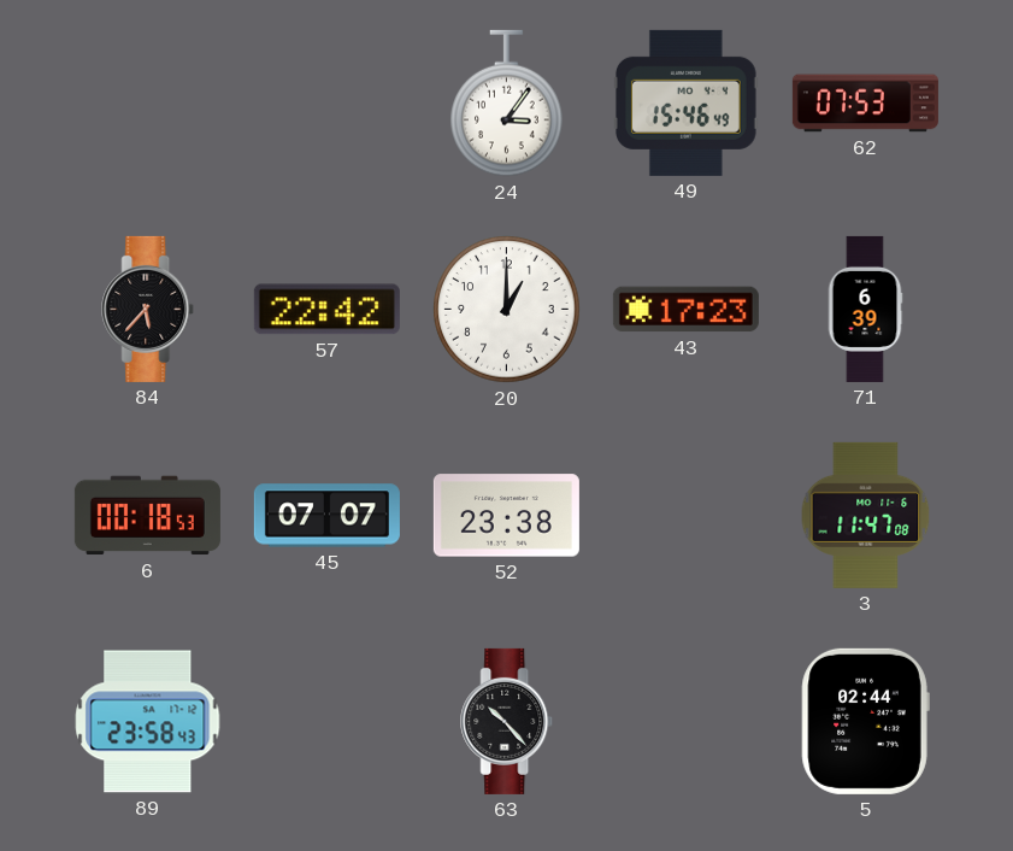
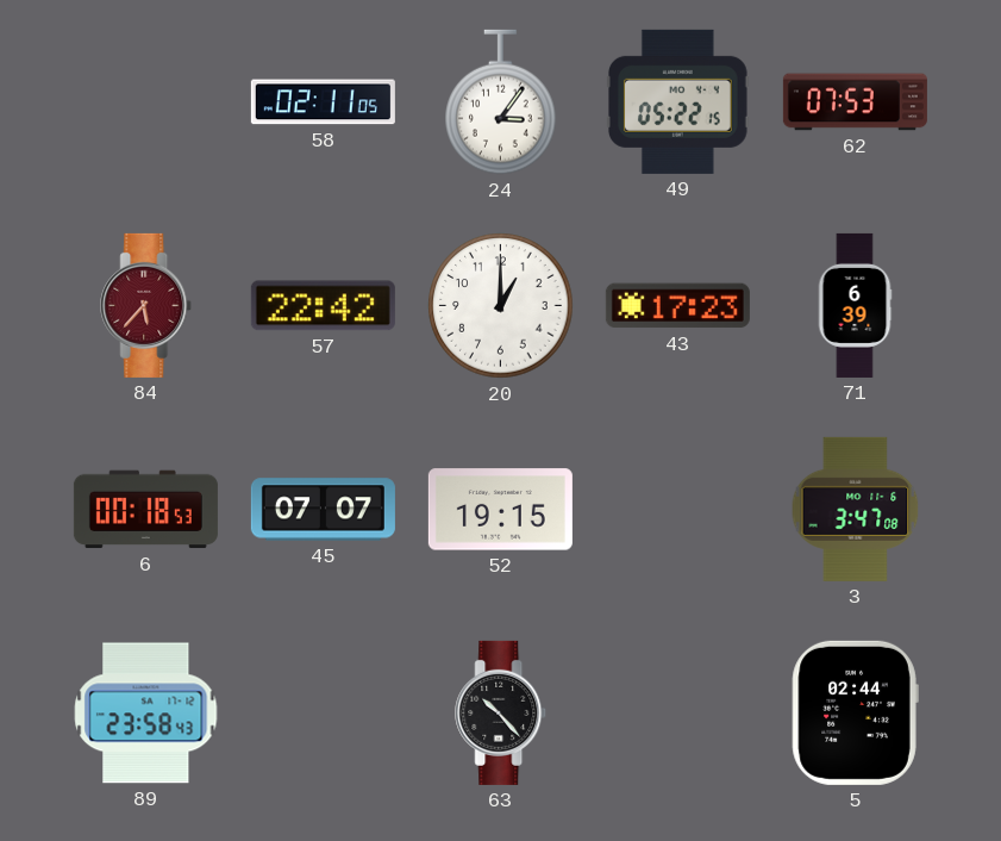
58: none -> 02:11
49: 15:46 -> 05:22
84 dial: black -> burgundy
52: 23:38 -> 19:15
3: 11:47 -> 3:47
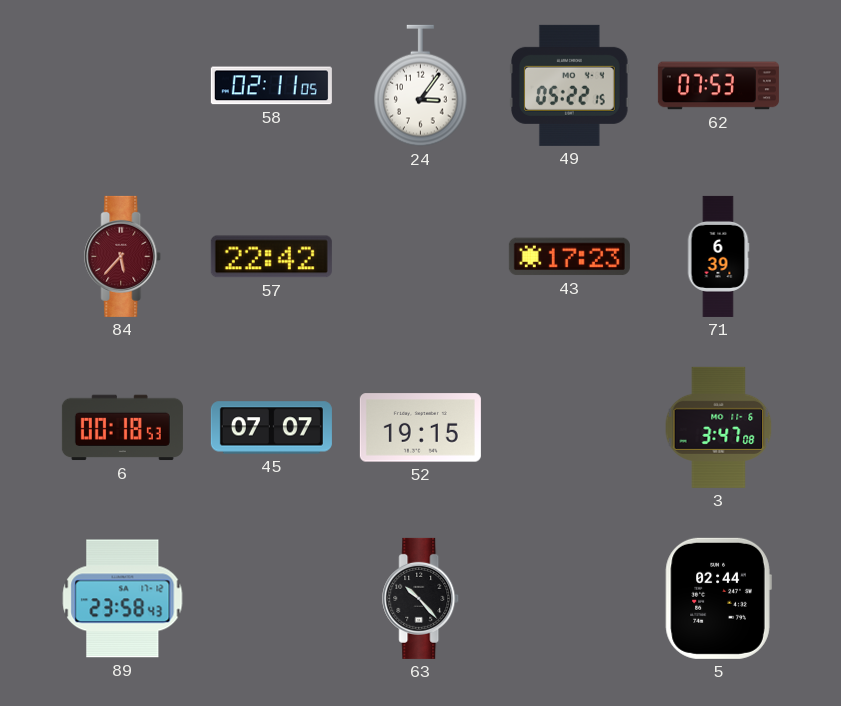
20: 1:00 -> none
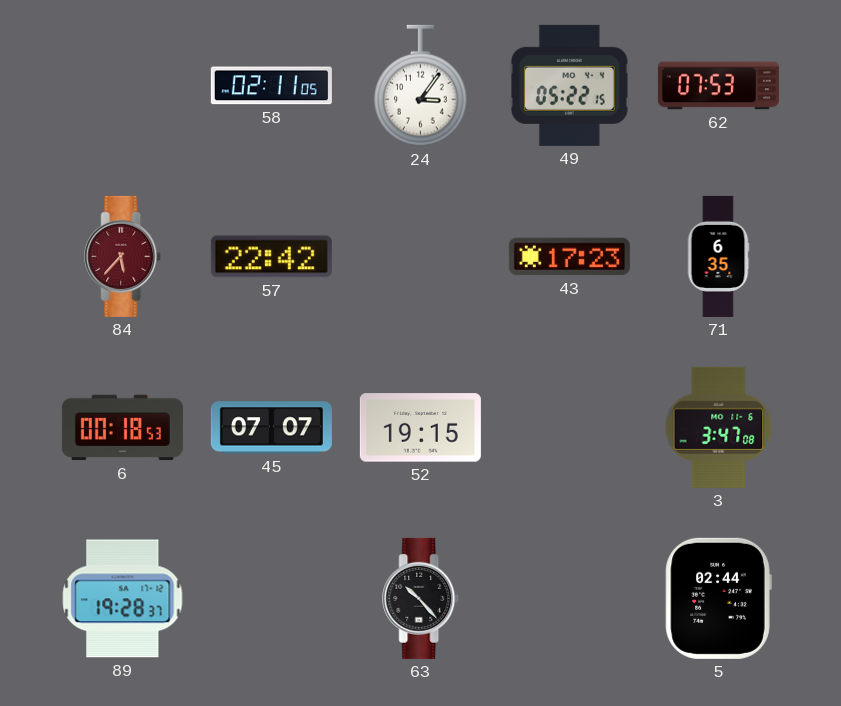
71: 6:39 -> 6:35
89: 23:58 -> 19:28
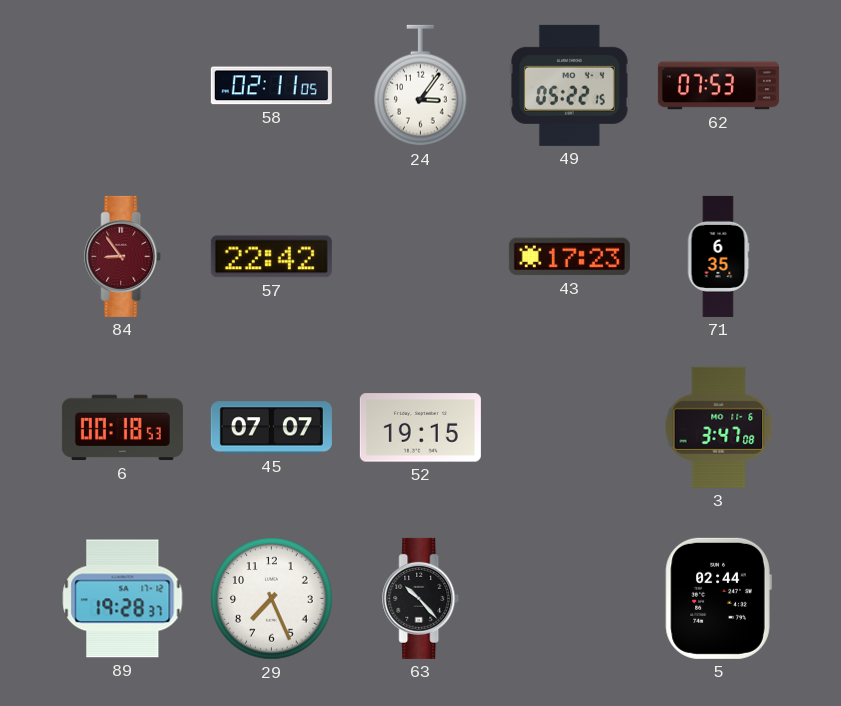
84: 5:37 -> 8:54
29: none -> 7:26
